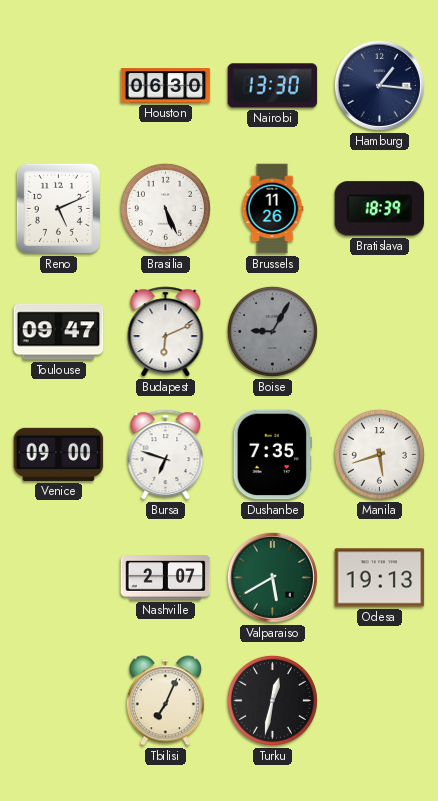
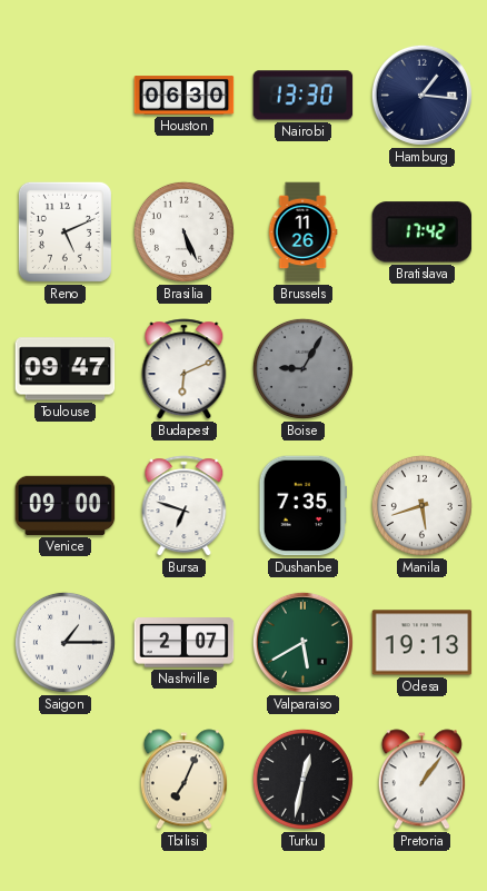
Bratislava: 18:39 -> 17:42
Saigon: none -> 1:15
Pretoria: none -> 1:06
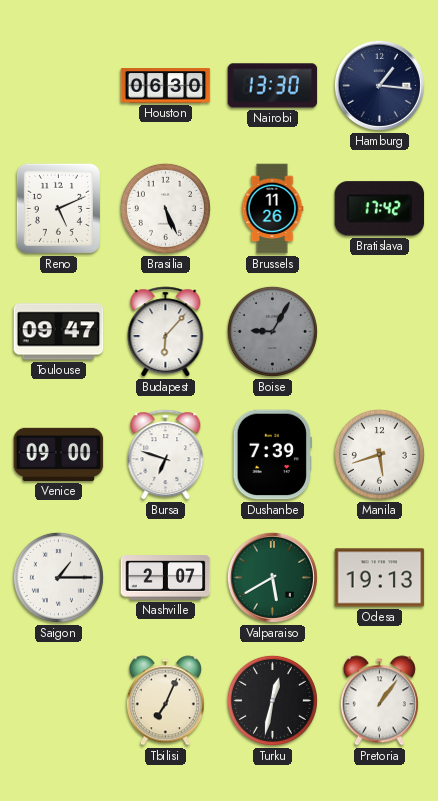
Budapest: 6:11 -> 6:07
Dushanbe: 7:35 -> 7:39
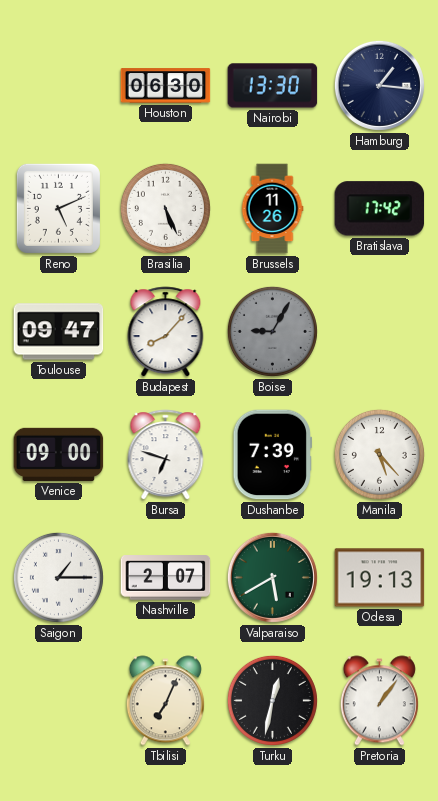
Budapest: 6:07 -> 8:07
Manila: 5:42 -> 5:23
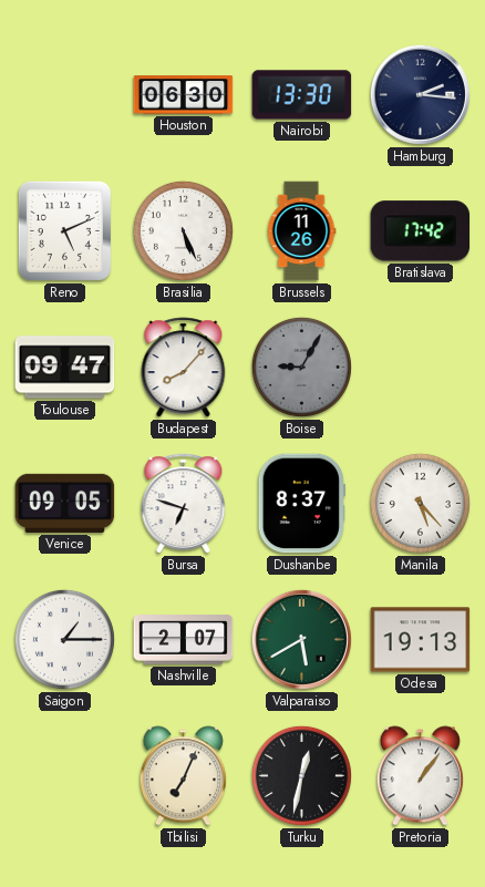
Hamburg: 1:16 -> 2:16
Venice: 09:00 -> 09:05
Dushanbe: 7:39 -> 8:37
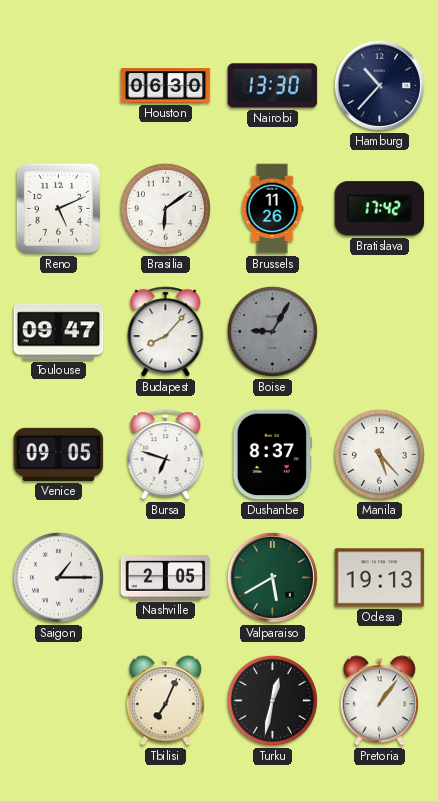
Hamburg: 2:16 -> 10:37
Brasilia: 5:26 -> 6:09
Nashville: 2:07 -> 2:05
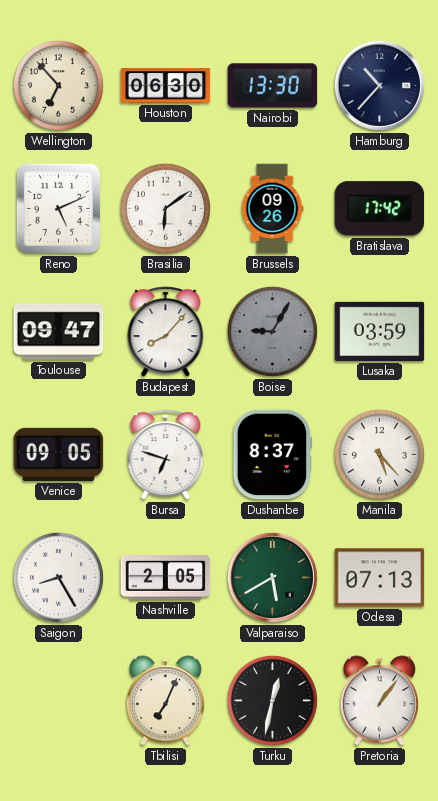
Wellington: none -> 6:53
Brussels: 11:26 -> 09:26
Lusaka: none -> 03:59
Saigon: 1:15 -> 8:25
Odesa: 19:13 -> 07:13
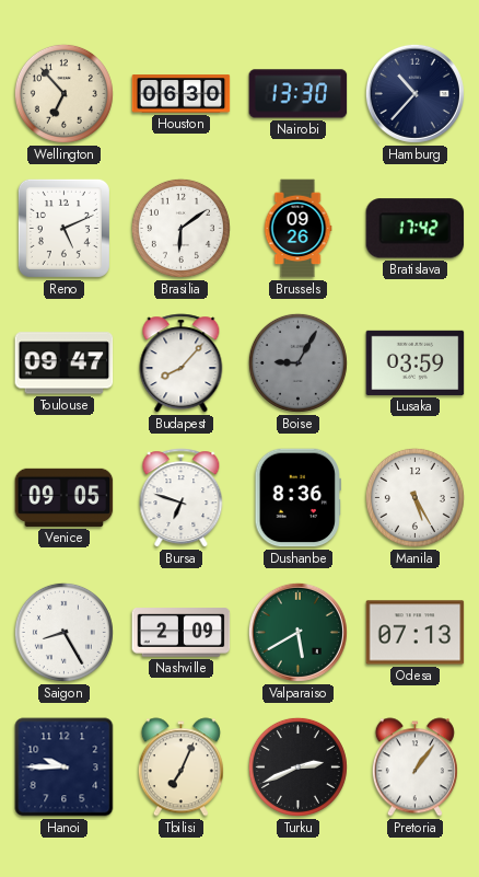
Dushanbe: 8:37 -> 8:36
Manila: 5:23 -> 5:25
Nashville: 2:05 -> 2:09
Hanoi: none -> 9:45
Turku: 12:32 -> 2:41
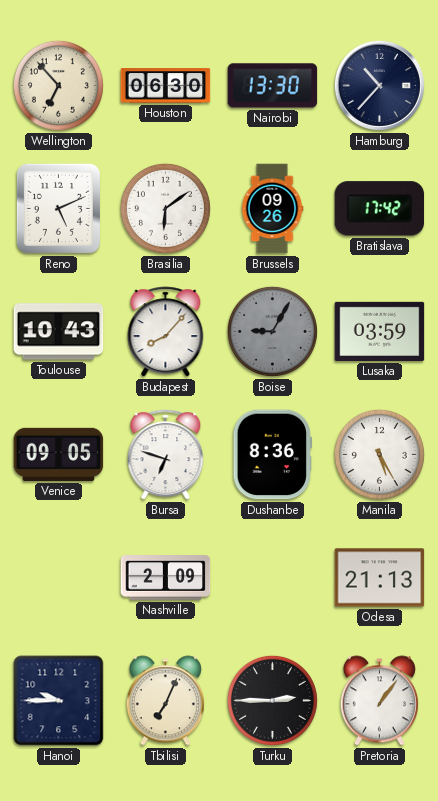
Toulouse: 09:47 -> 10:43
Saigon: 8:25 -> none
Valparaiso: 5:40 -> none
Odesa: 07:13 -> 21:13
Turku: 2:41 -> 2:45
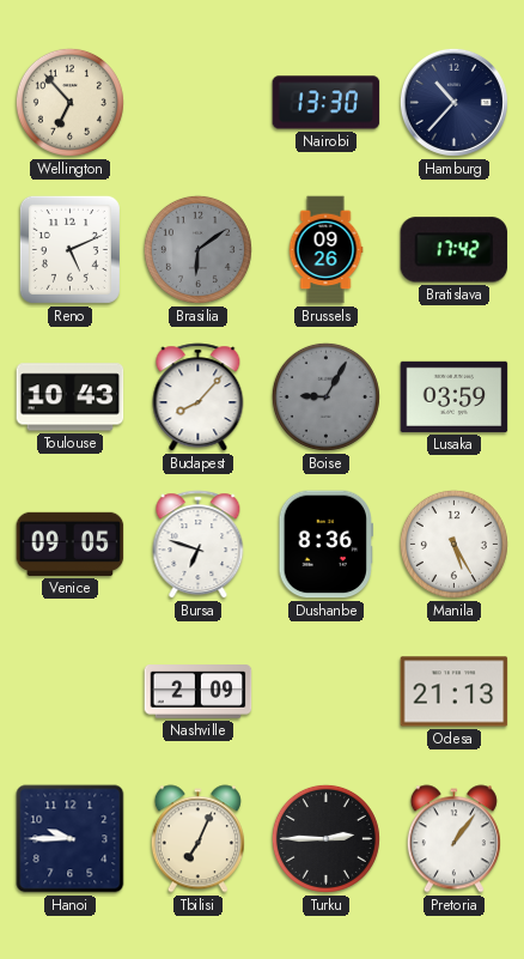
Houston: 06:30 -> none
Brasilia dial: white -> grey
